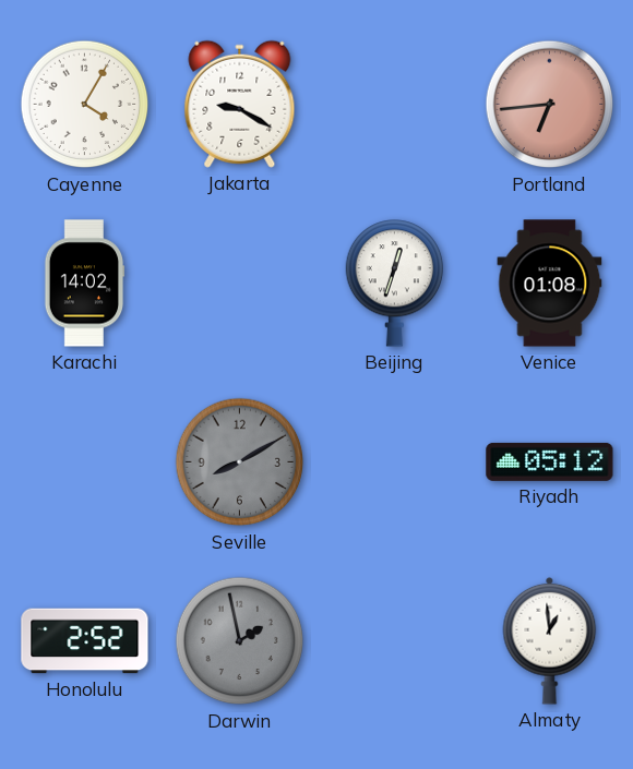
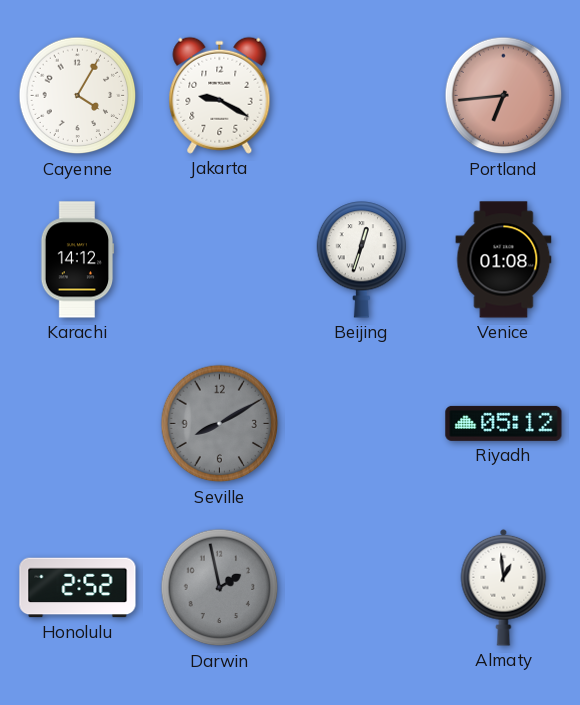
Karachi: 14:02 -> 14:12
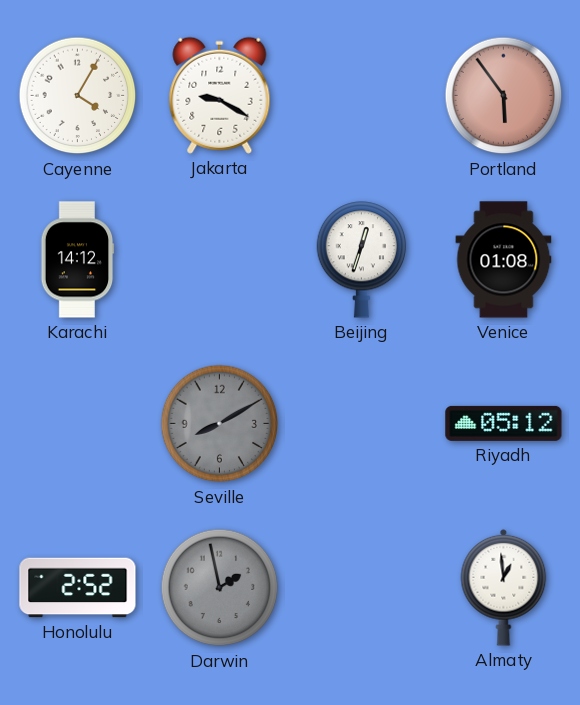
Portland: 6:44 -> 5:54
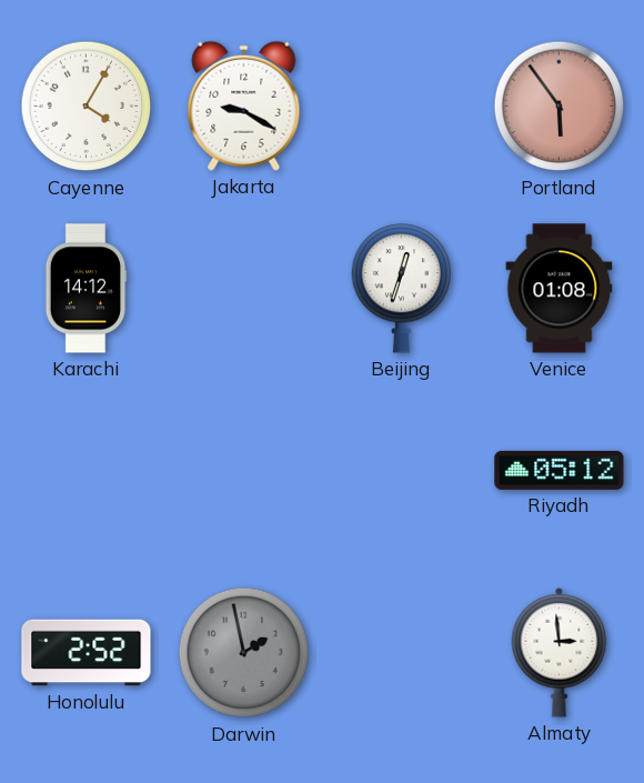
Seville: 8:10 -> none
Almaty: 12:59 -> 2:59
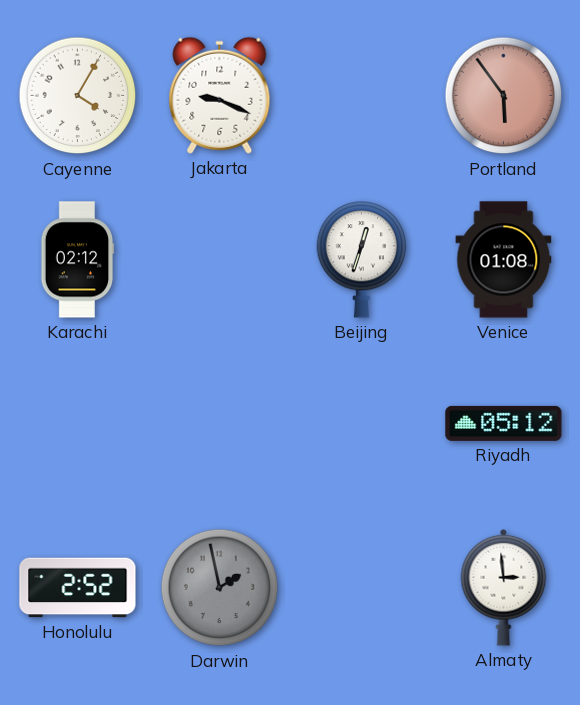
Jakarta: 9:20 -> 9:19
Karachi: 14:12 -> 02:12
